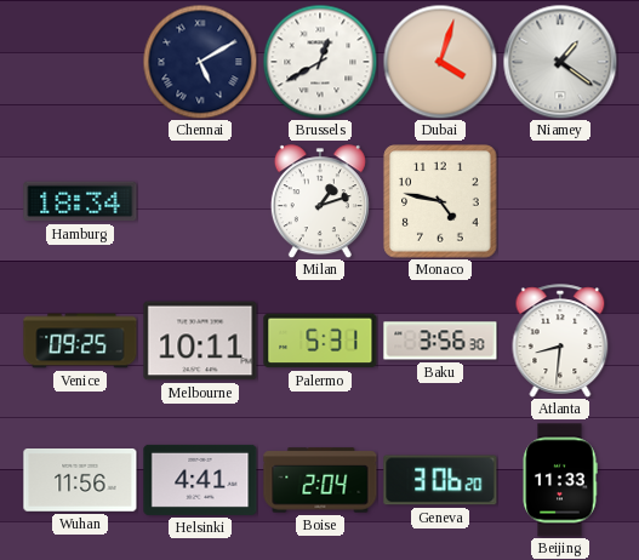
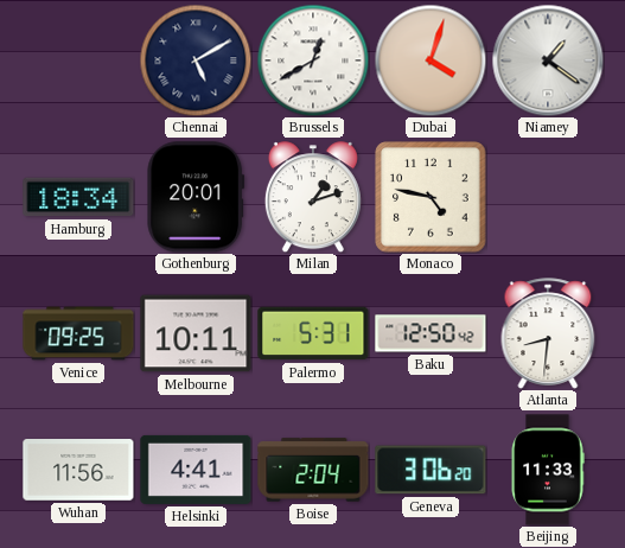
Gothenburg: none -> 20:01
Baku: 3:56 -> 12:50
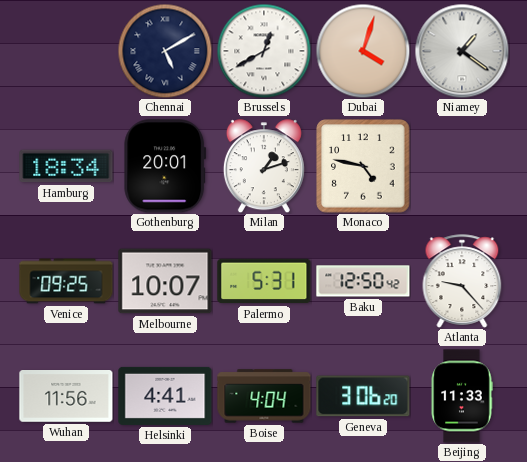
Melbourne: 10:11 -> 10:07
Atlanta: 8:31 -> 9:23
Boise: 2:04 -> 4:04
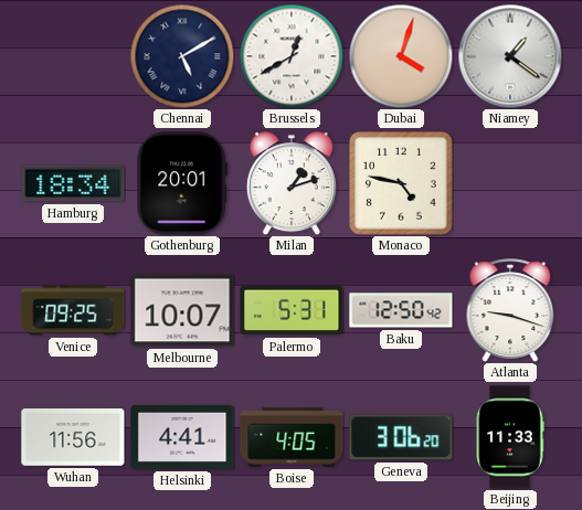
Atlanta: 9:23 -> 9:18
Boise: 4:04 -> 4:05
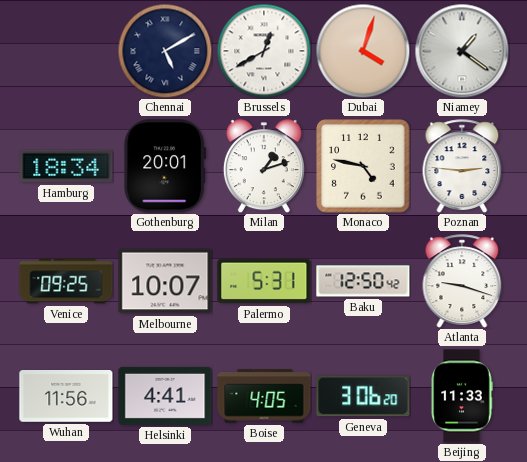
Poznan: none -> 2:46
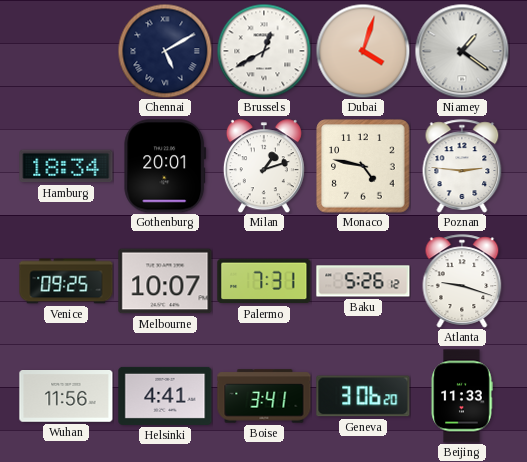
Palermo: 5:31 -> 7:31
Baku: 12:50 -> 5:26
Boise: 4:05 -> 3:41
